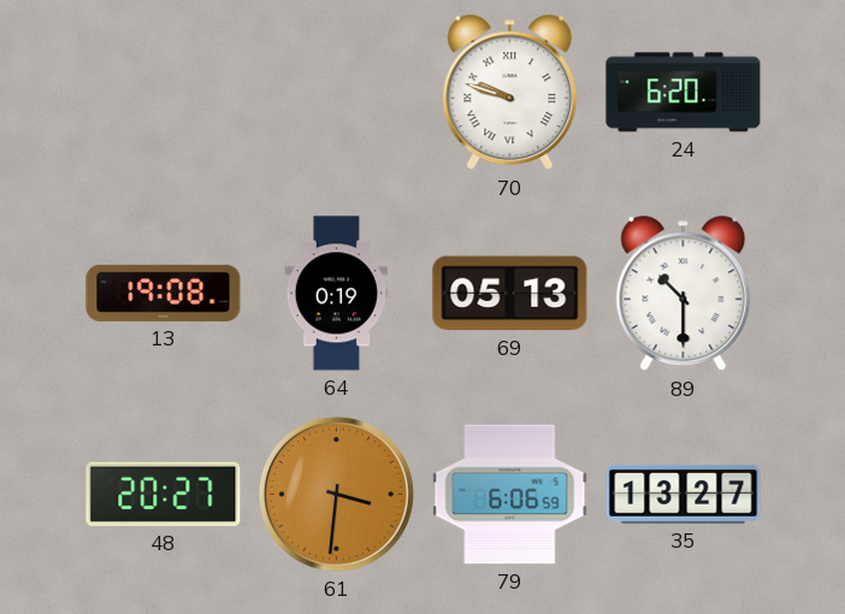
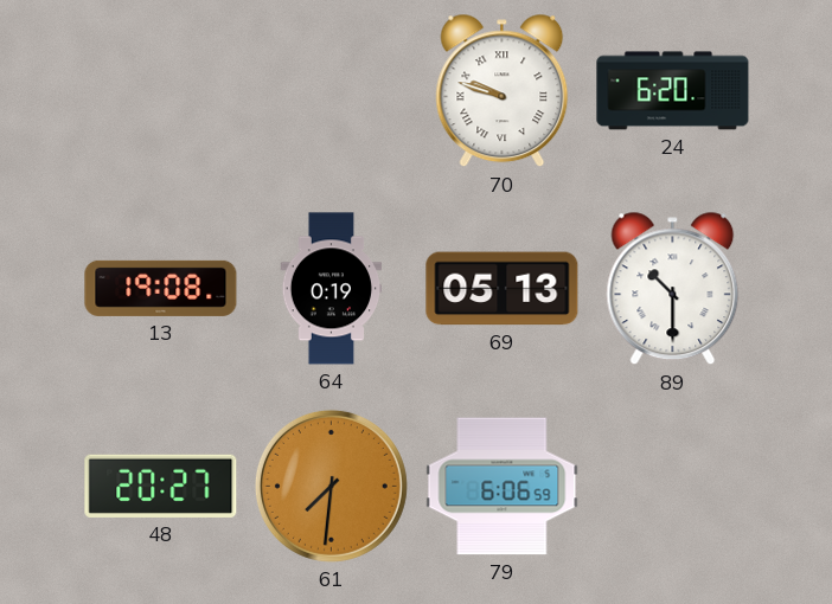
61: 3:31 -> 7:31
35: 13:27 -> none
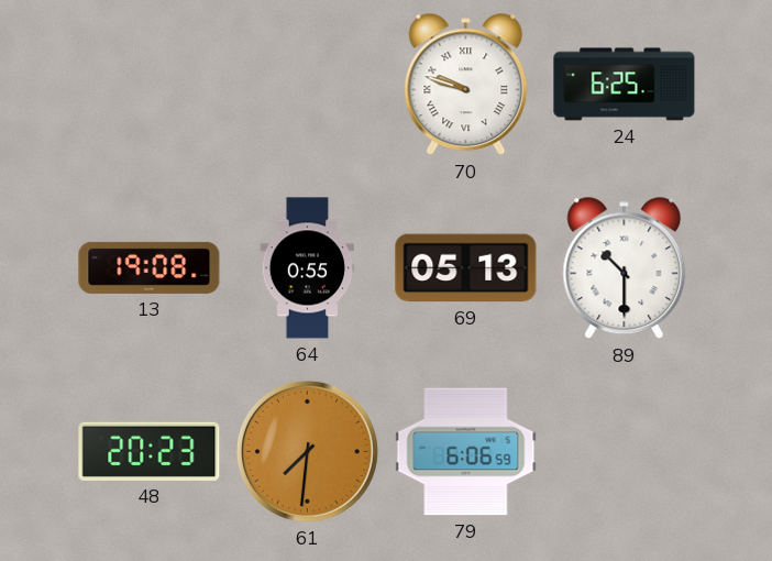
24: 6:20 -> 6:25
64: 0:19 -> 0:55
48: 20:27 -> 20:23
